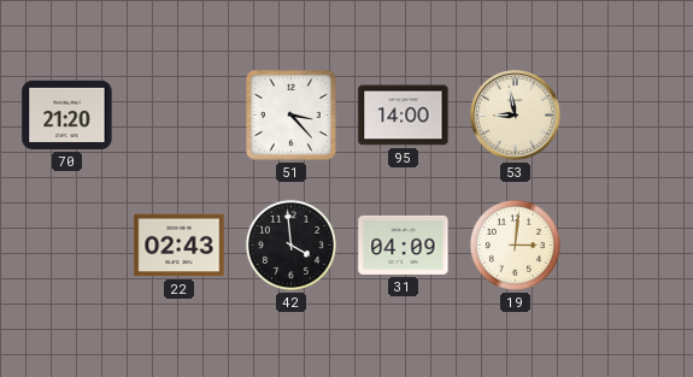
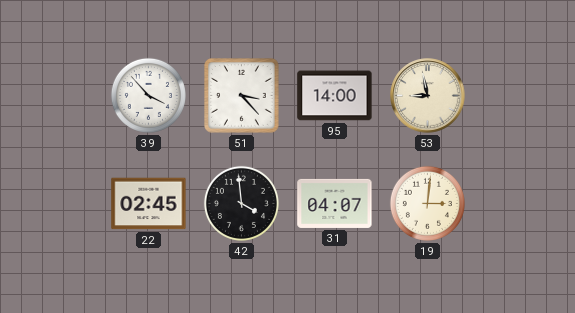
70: 21:20 -> none
39: none -> 3:53
22: 02:43 -> 02:45
31: 04:09 -> 04:07
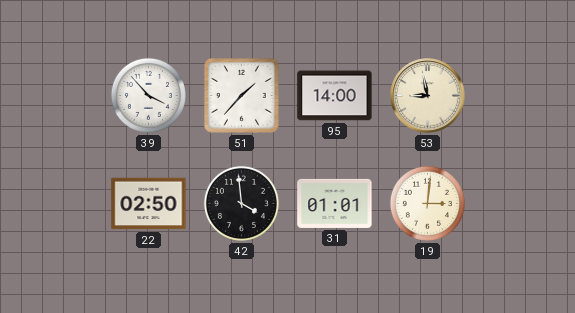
51: 3:23 -> 1:37
22: 02:45 -> 02:50
31: 04:07 -> 01:01
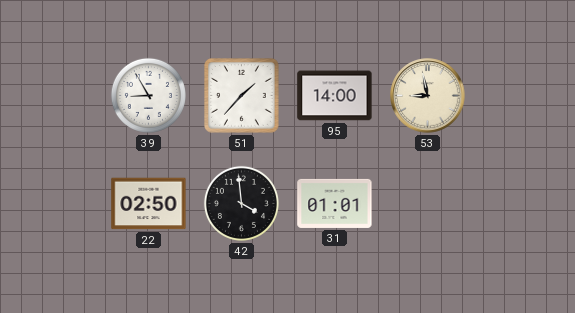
39: 3:53 -> 8:55
19: 3:01 -> none
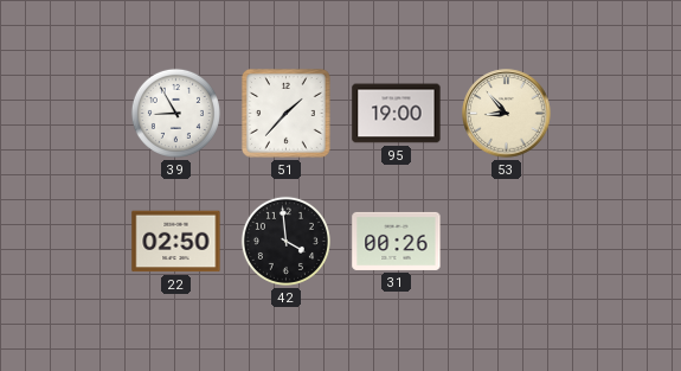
95: 14:00 -> 19:00
53: 8:58 -> 8:53
31: 01:01 -> 00:26
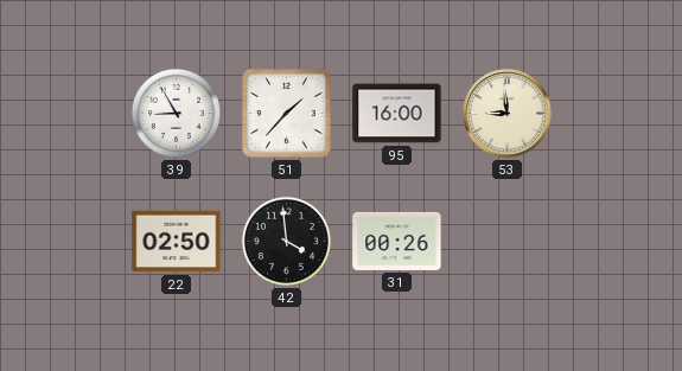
95: 19:00 -> 16:00
53: 8:53 -> 8:59
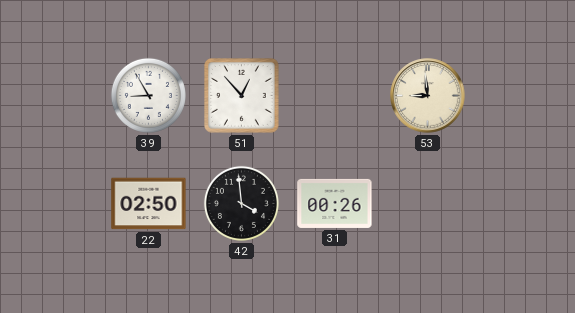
51: 1:37 -> 12:53
95: 16:00 -> none
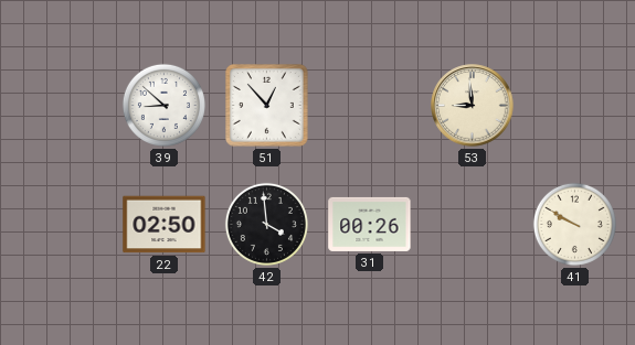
39: 8:55 -> 8:52
41: none -> 9:50
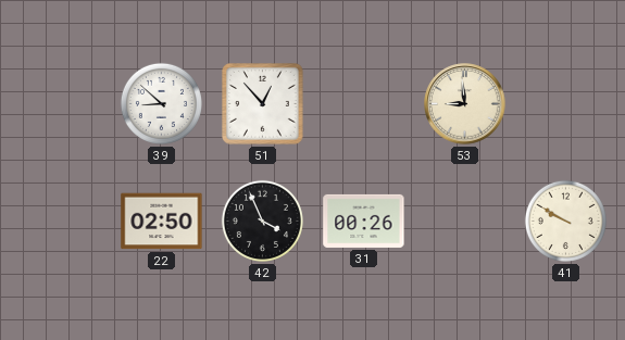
42: 3:59 -> 3:56
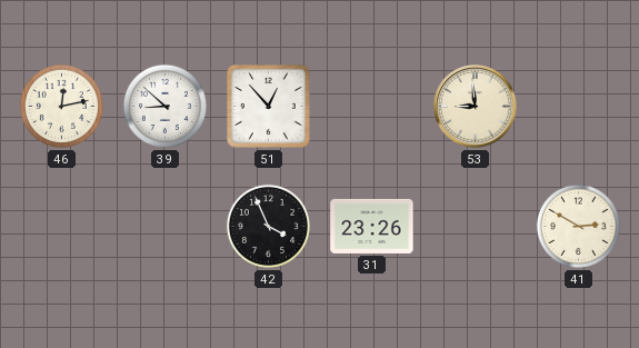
46: none -> 12:13
22: 02:50 -> none
31: 00:26 -> 23:26
41: 9:50 -> 2:50
